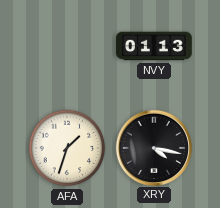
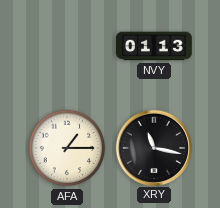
AFA: 1:33 -> 1:15
XRY: 4:17 -> 11:17
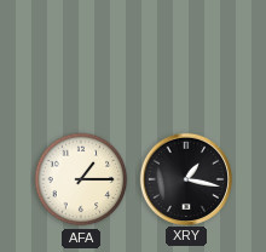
NVY: 01:13 -> none
XRY: 11:17 -> 1:17
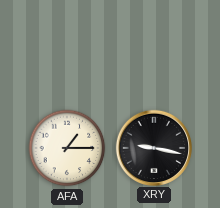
XRY: 1:17 -> 9:17
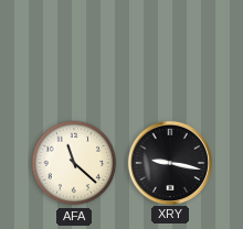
AFA: 1:15 -> 11:22
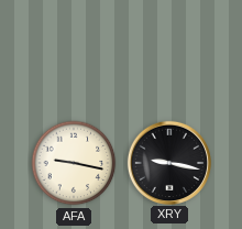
AFA: 11:22 -> 9:17
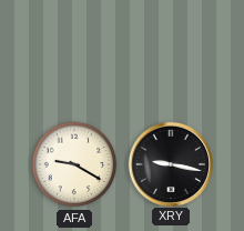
AFA: 9:17 -> 9:20
